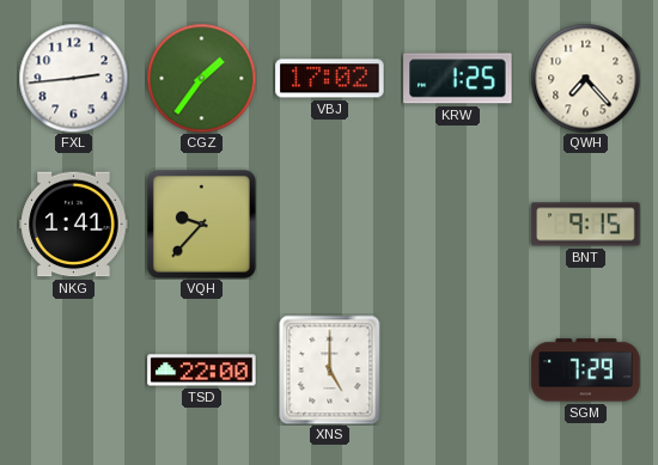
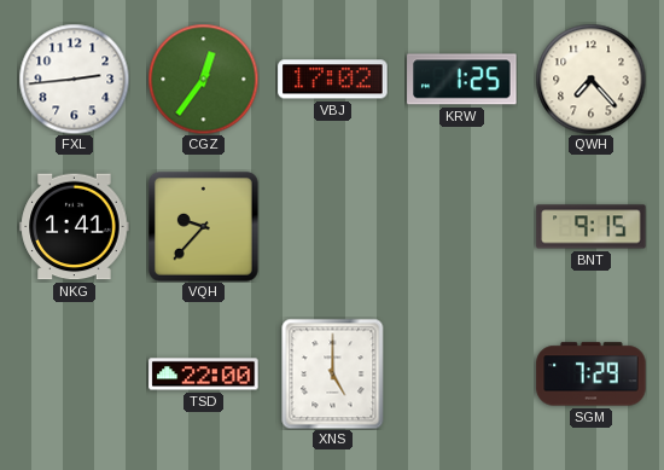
CGZ: 1:36 -> 12:36
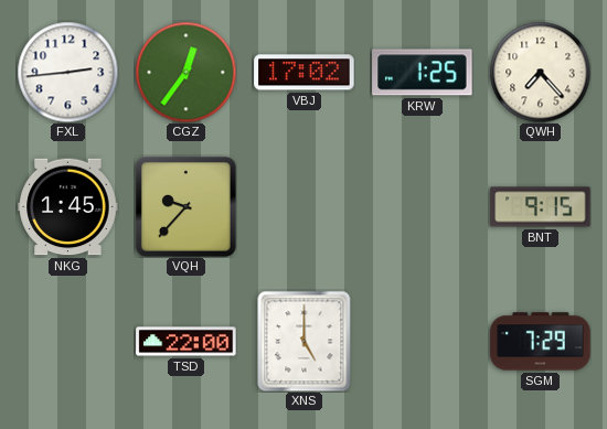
NKG: 1:41 -> 1:45
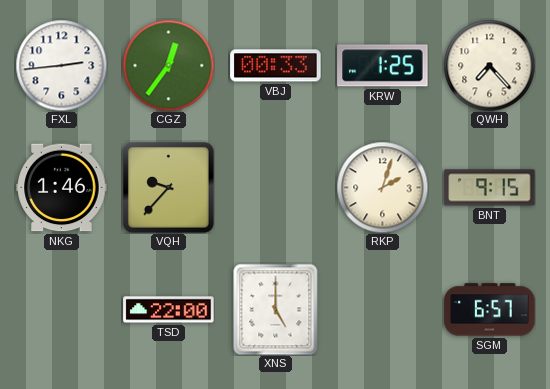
VBJ: 17:02 -> 00:33
NKG: 1:45 -> 1:46
RKP: none -> 2:03
SGM: 7:29 -> 6:57
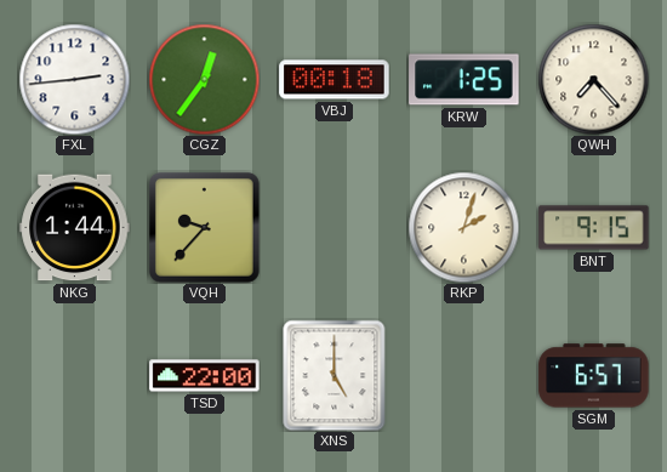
VBJ: 00:33 -> 00:18
NKG: 1:46 -> 1:44
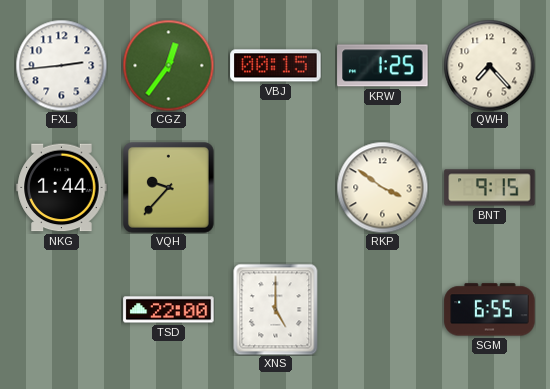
VBJ: 00:18 -> 00:15
RKP: 2:03 -> 3:51
SGM: 6:57 -> 6:55
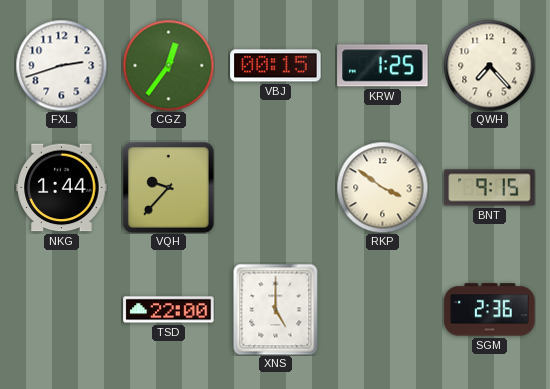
FXL: 2:44 -> 2:42
SGM: 6:55 -> 2:36
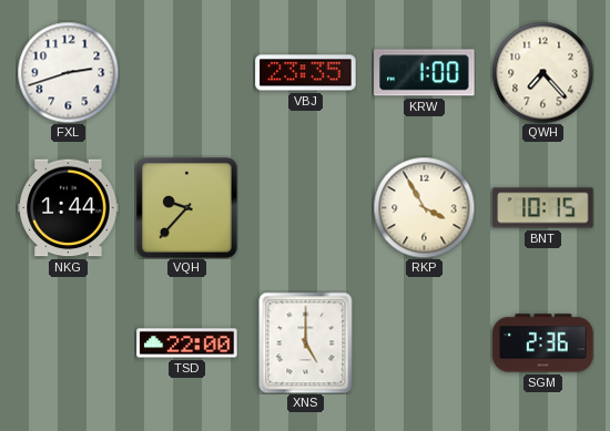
CGZ: 12:36 -> none
VBJ: 00:15 -> 23:35
KRW: 1:25 -> 1:00
RKP: 3:51 -> 3:55
BNT: 9:15 -> 10:15
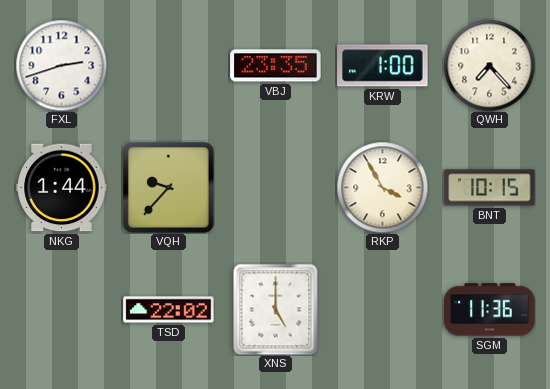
TSD: 22:00 -> 22:02
SGM: 2:36 -> 11:36
